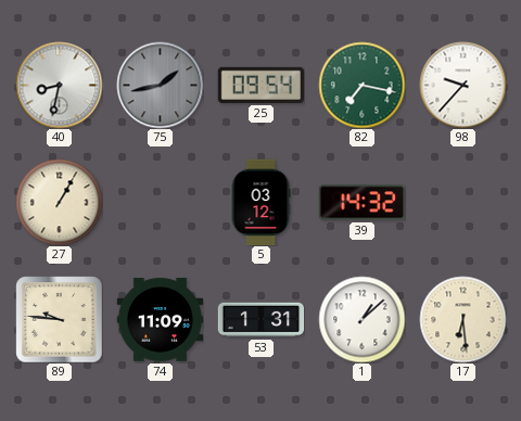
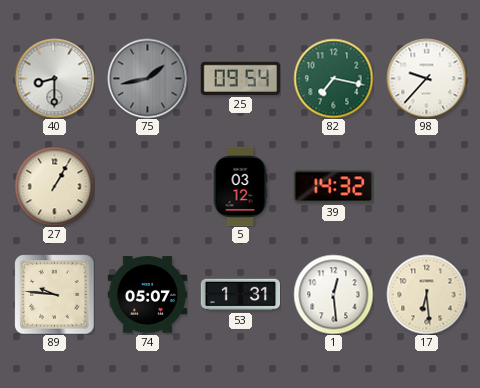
40: 8:32 -> 8:30
74: 11:09 -> 05:07
1: 1:08 -> 12:29
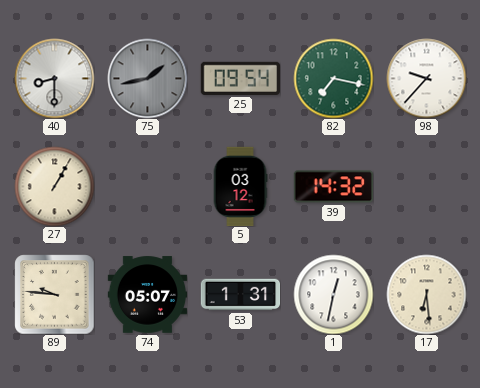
1: 12:29 -> 12:32
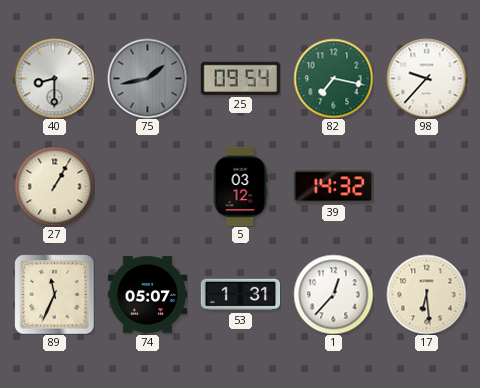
89: 9:46 -> 11:34
1: 12:32 -> 12:37
